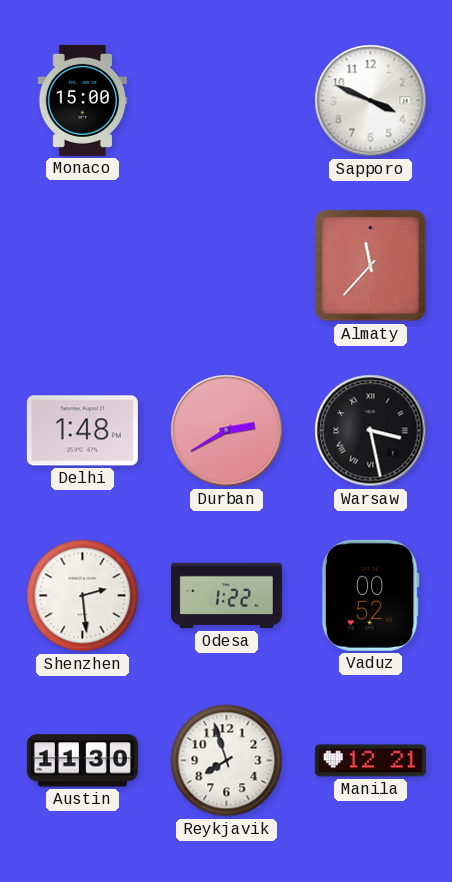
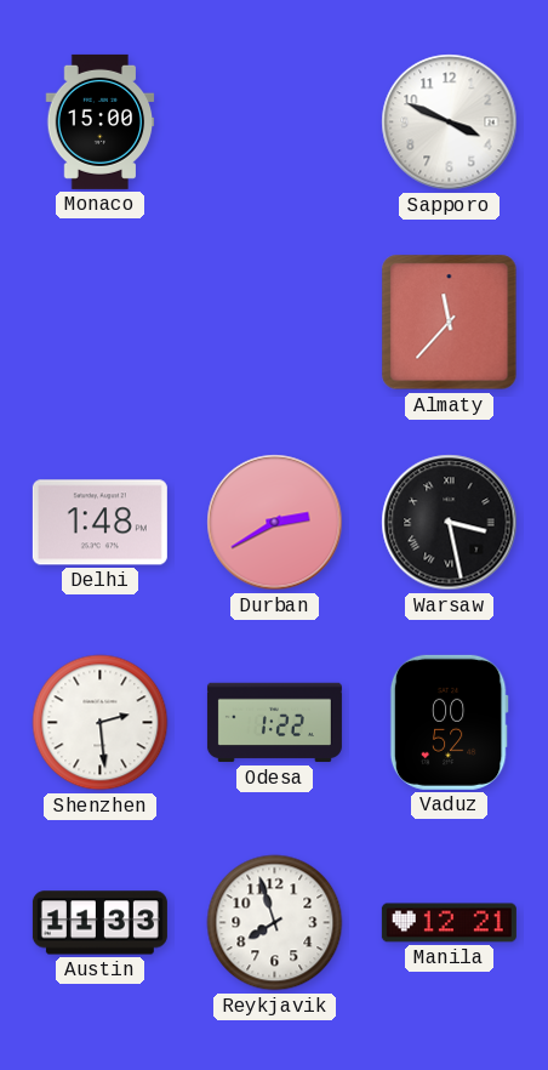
Austin: 11:30 -> 11:33
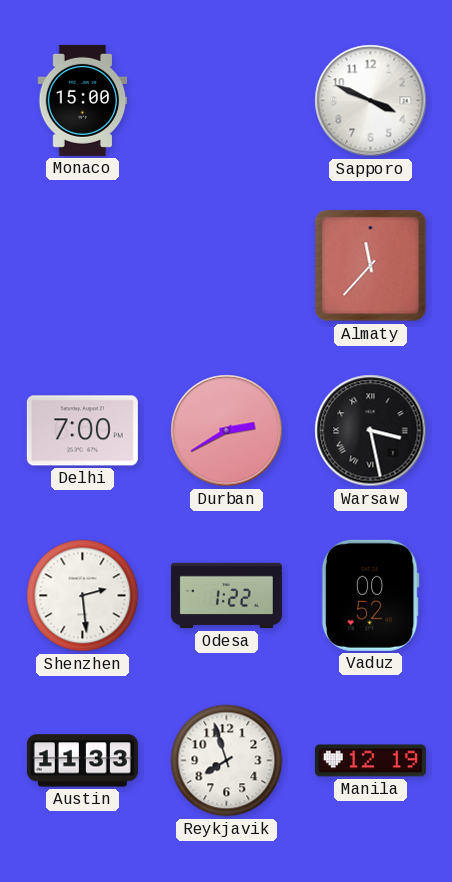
Delhi: 1:48 -> 7:00
Manila: 12:21 -> 12:19
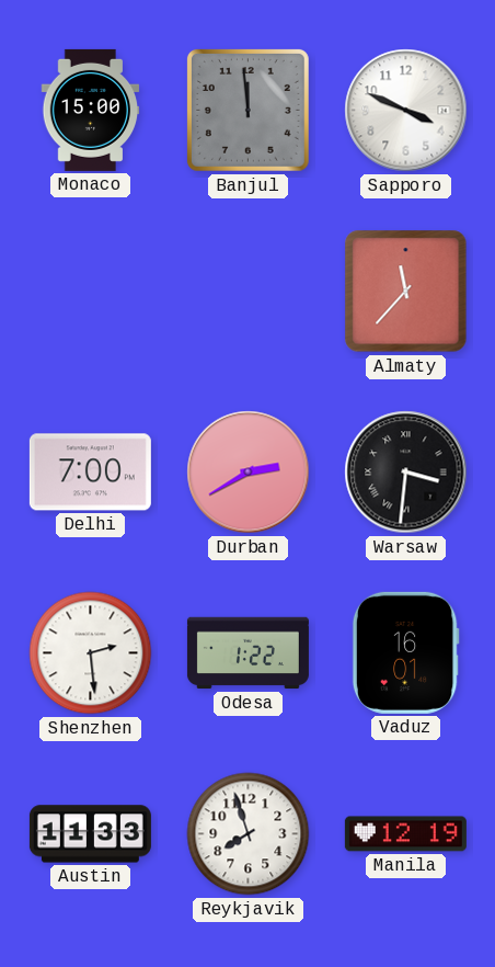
Banjul: none -> 11:59
Warsaw: 3:28 -> 3:31
Vaduz: 00:52 -> 16:01
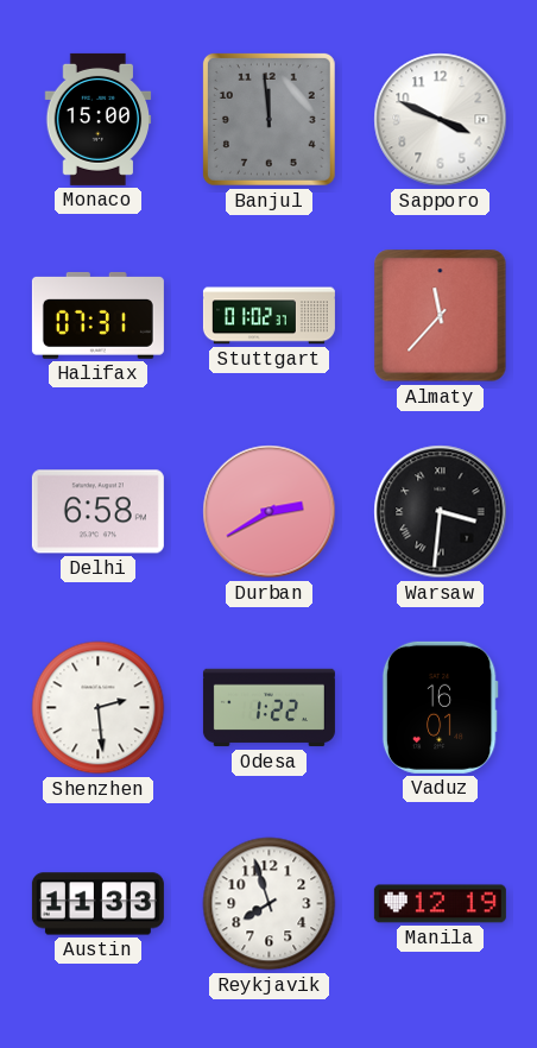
Halifax: none -> 07:31
Stuttgart: none -> 01:02
Delhi: 7:00 -> 6:58
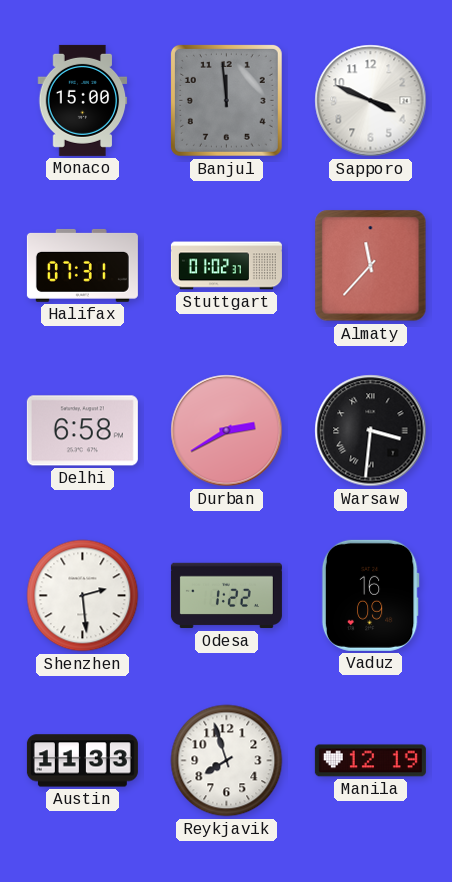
Vaduz: 16:01 -> 16:09
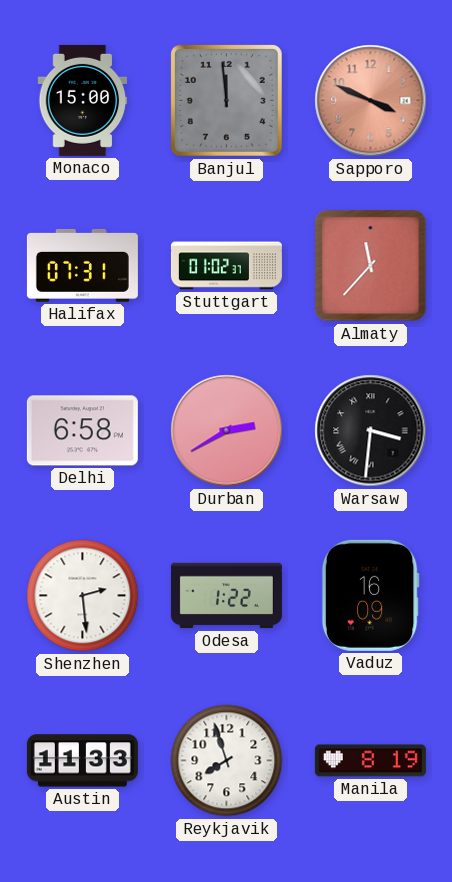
Sapporo dial: white -> salmon
Manila: 12:19 -> 8:19
